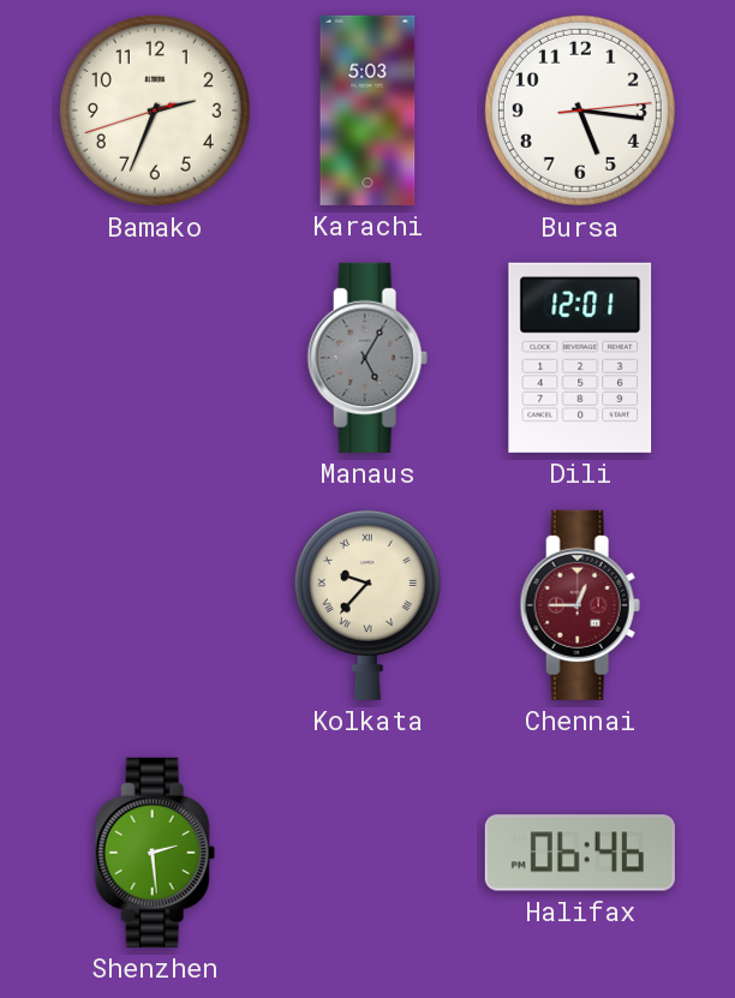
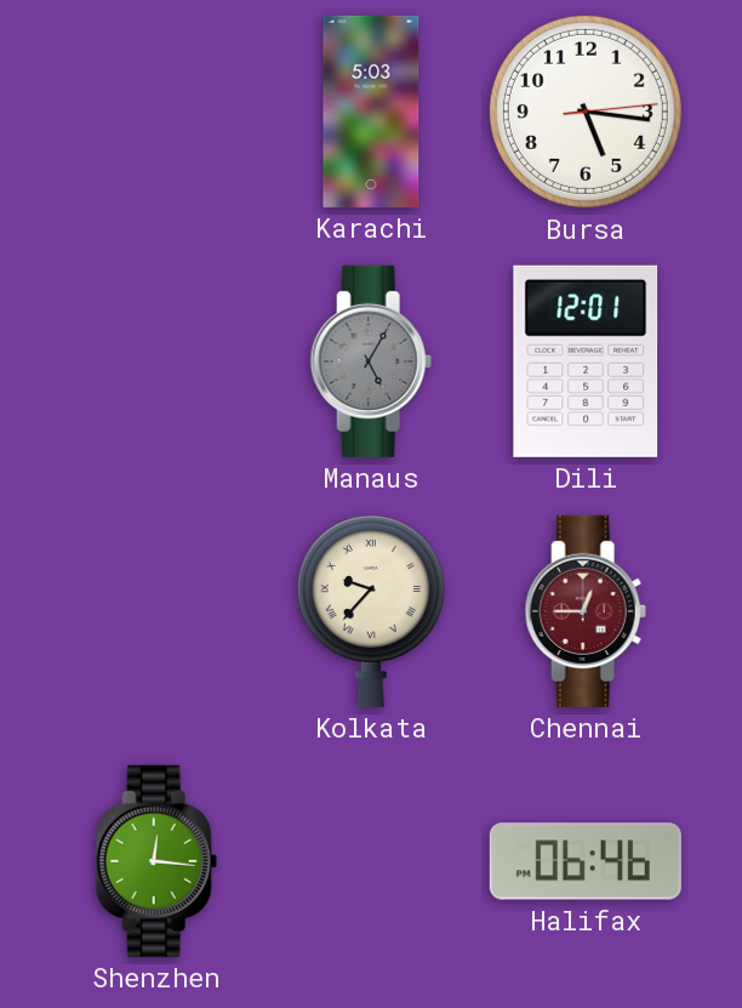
Bamako: 2:33 -> none
Shenzhen: 2:29 -> 12:16
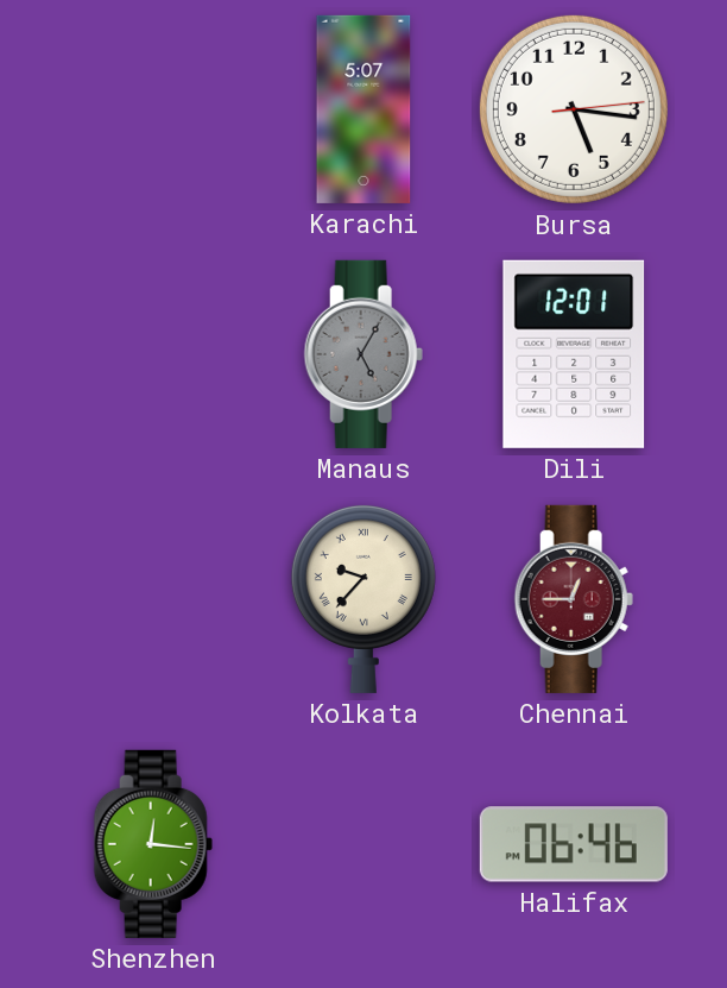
Karachi: 5:03 -> 5:07
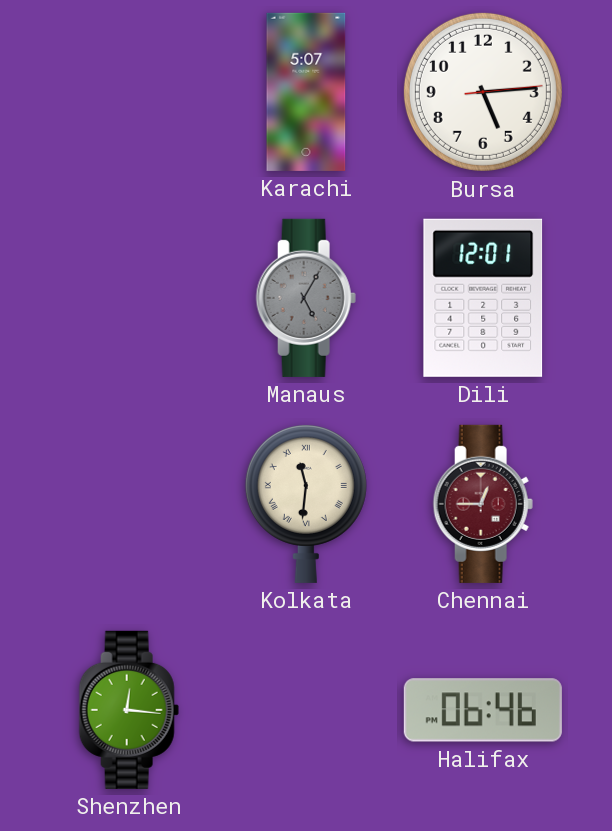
Bursa: 5:16 -> 5:14
Kolkata: 9:37 -> 11:31
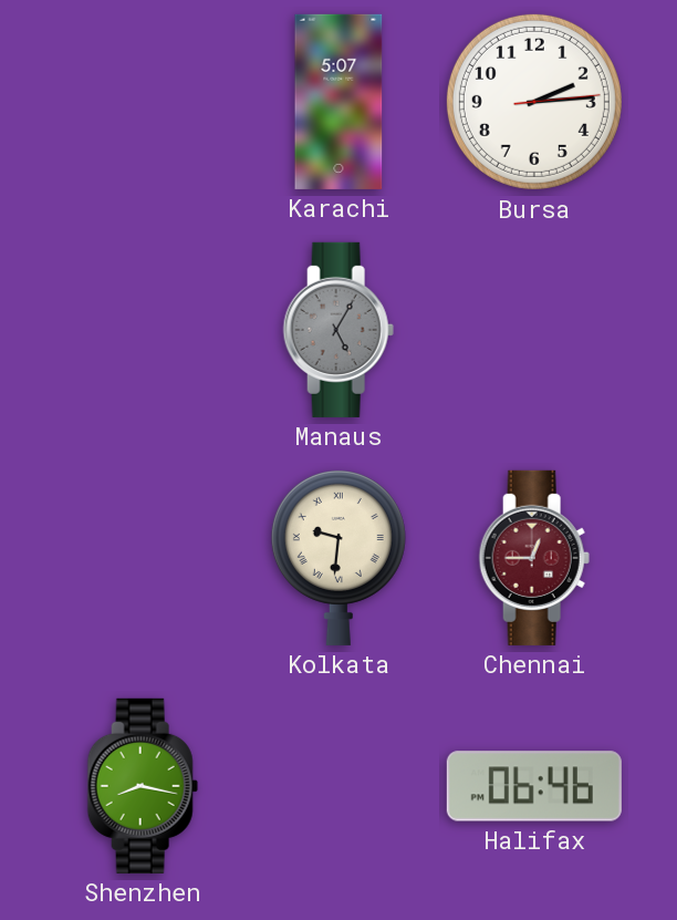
Bursa: 5:14 -> 2:14
Dili: 12:01 -> none
Kolkata: 11:31 -> 9:31
Shenzhen: 12:16 -> 8:17
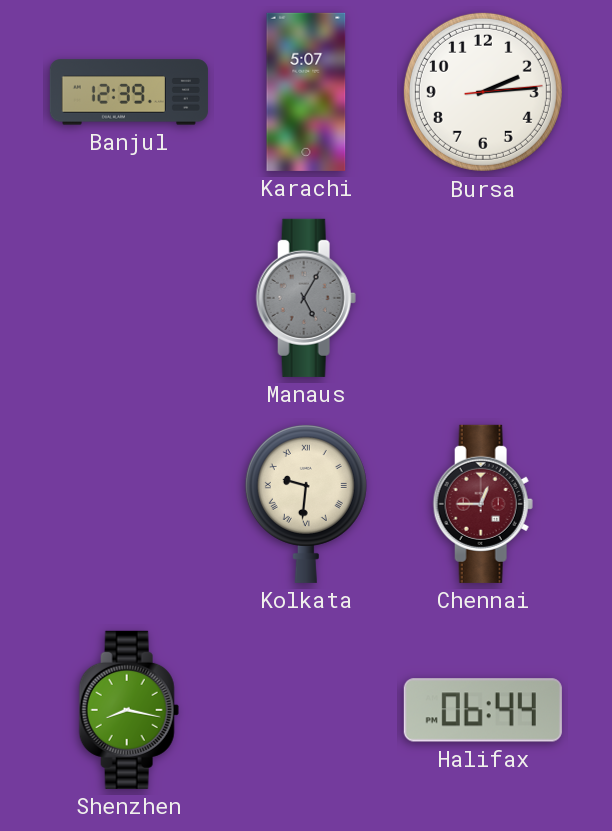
Banjul: none -> 12:39
Halifax: 06:46 -> 06:44
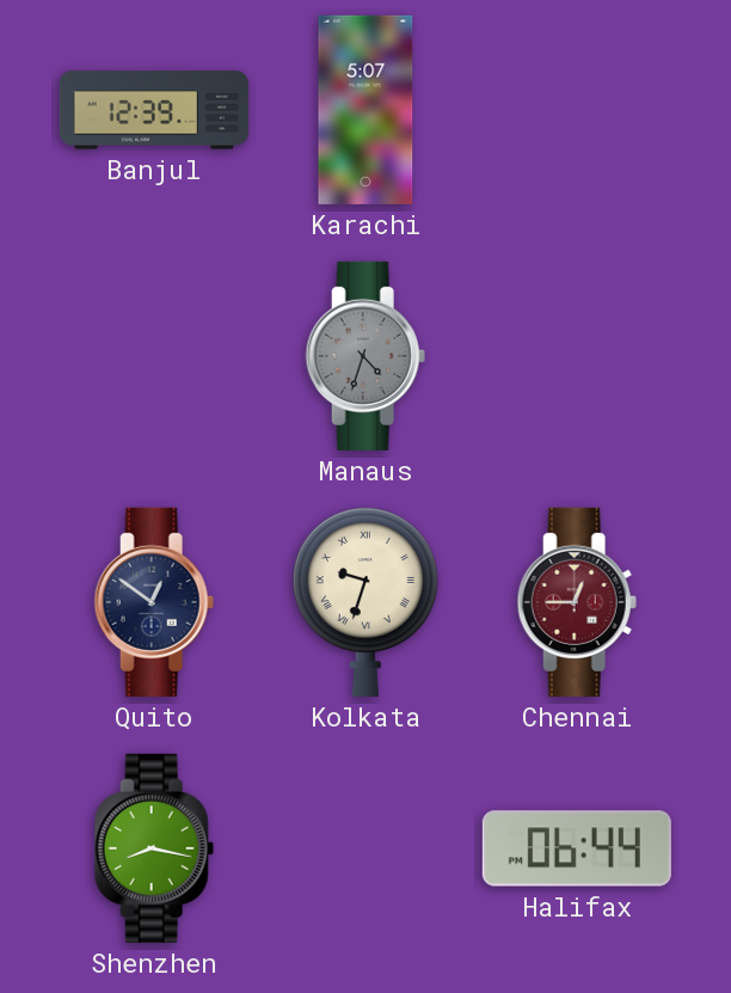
Bursa: 2:14 -> none
Manaus: 5:05 -> 4:33
Quito: none -> 12:51
Kolkata: 9:31 -> 9:33
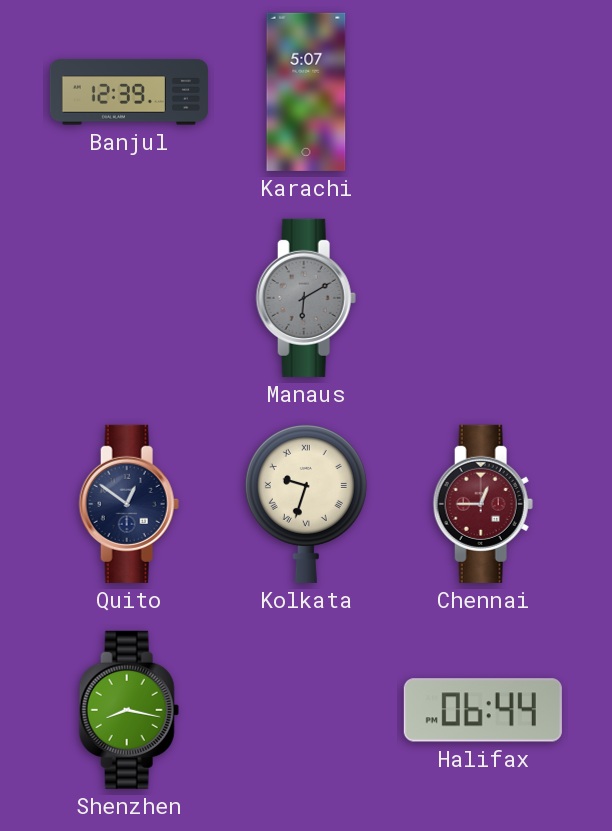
Manaus: 4:33 -> 6:10
